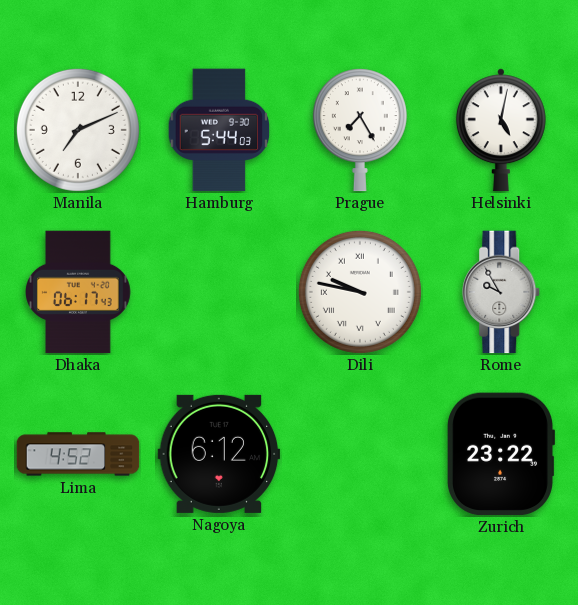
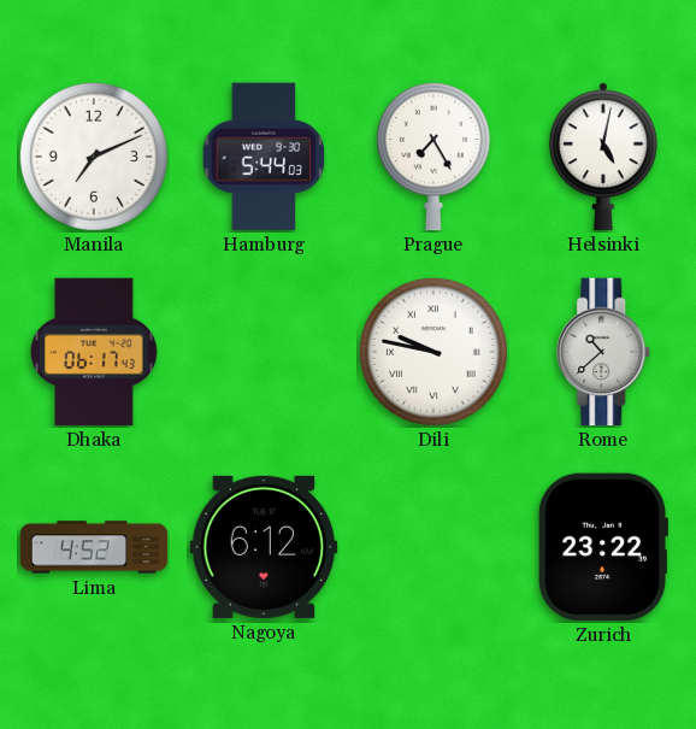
Rome: 9:55 -> 10:38
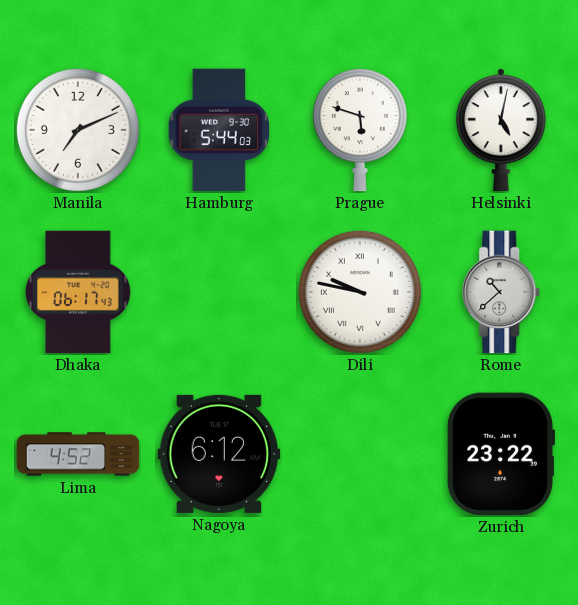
Prague: 7:25 -> 5:48
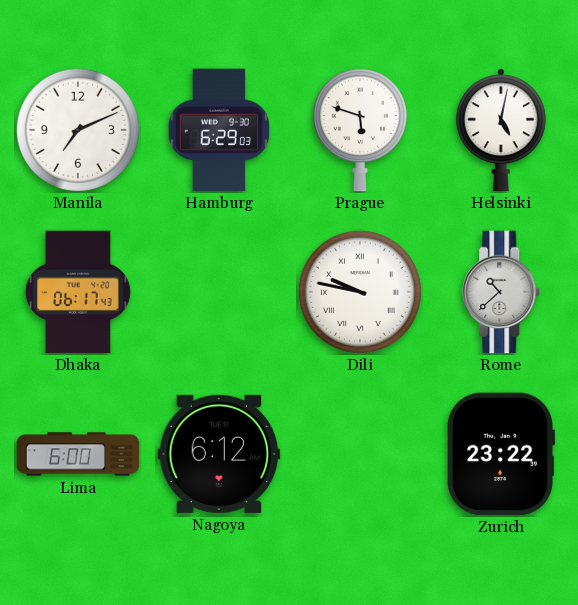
Hamburg: 5:44 -> 6:29
Lima: 4:52 -> 6:00
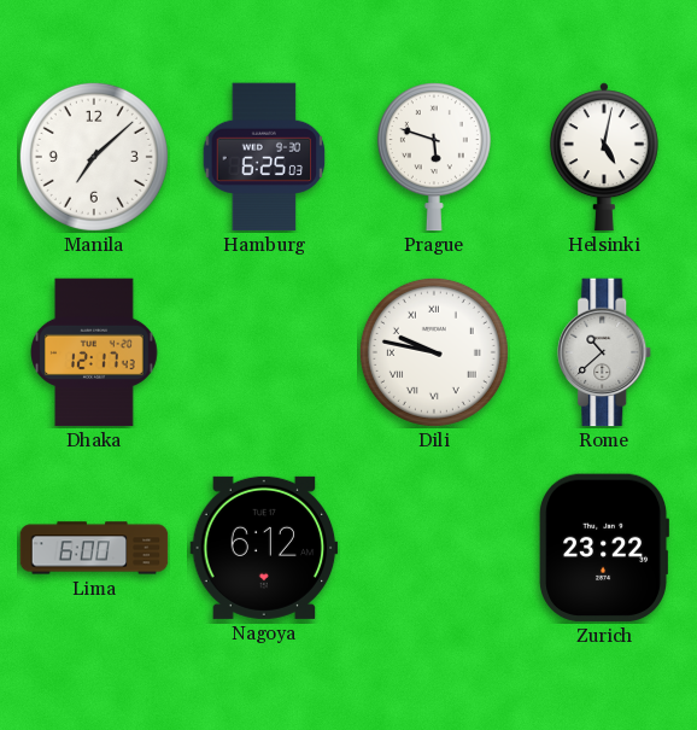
Manila: 7:11 -> 7:08
Hamburg: 6:29 -> 6:25
Dhaka: 06:17 -> 12:17
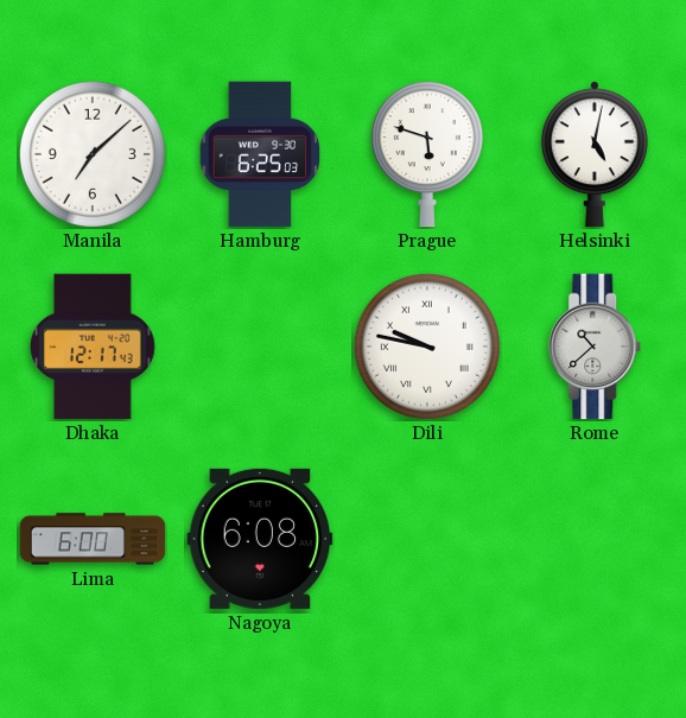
Nagoya: 6:12 -> 6:08
Zurich: 23:22 -> none
